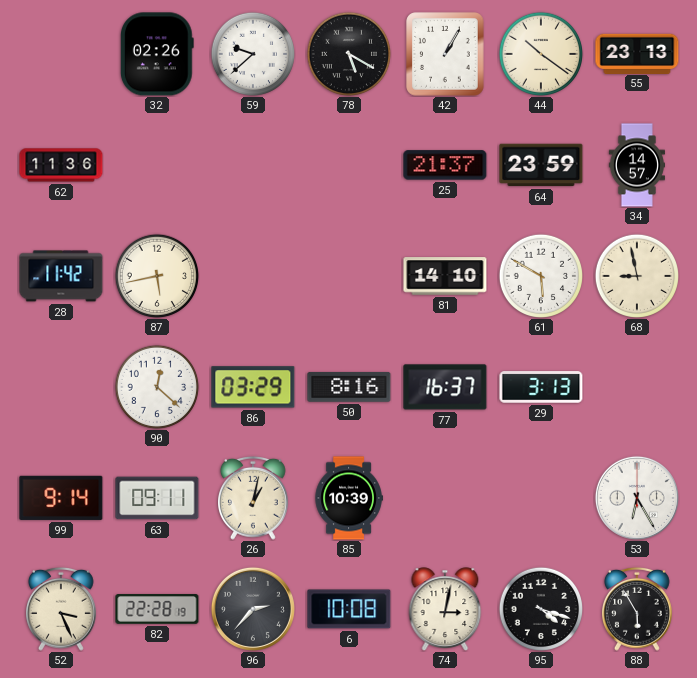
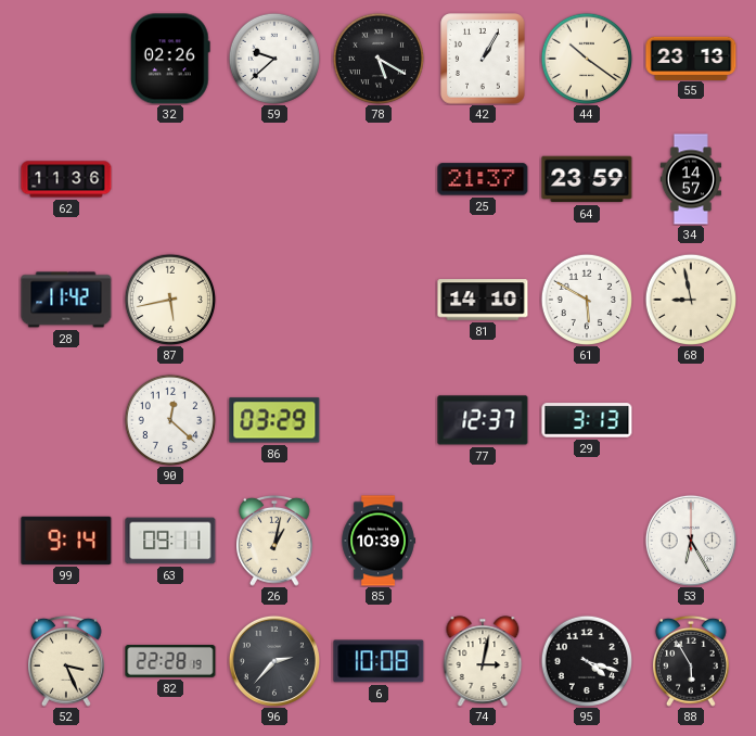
50: 8:16 -> none
77: 16:37 -> 12:37
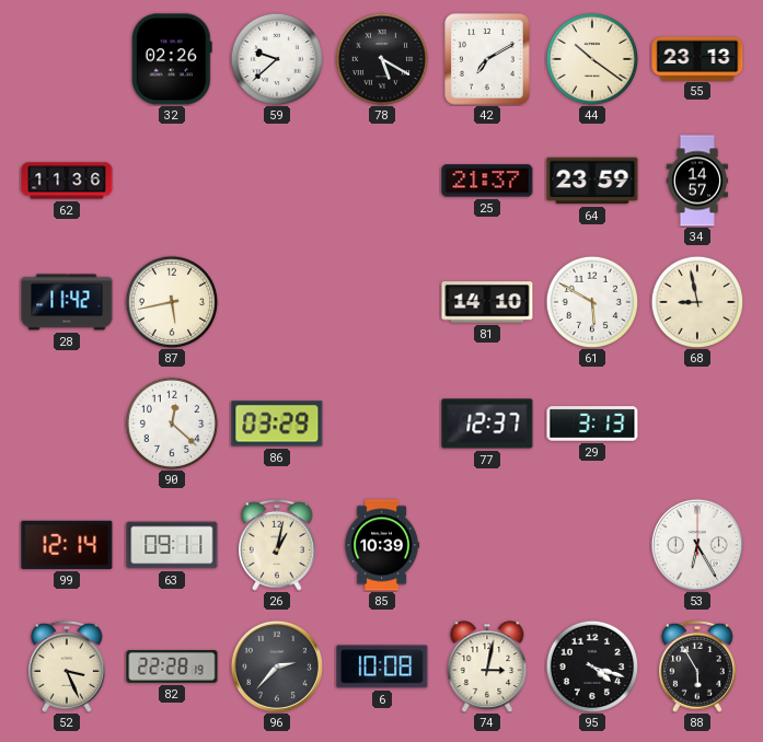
42: 1:05 -> 7:10
99: 9:14 -> 12:14
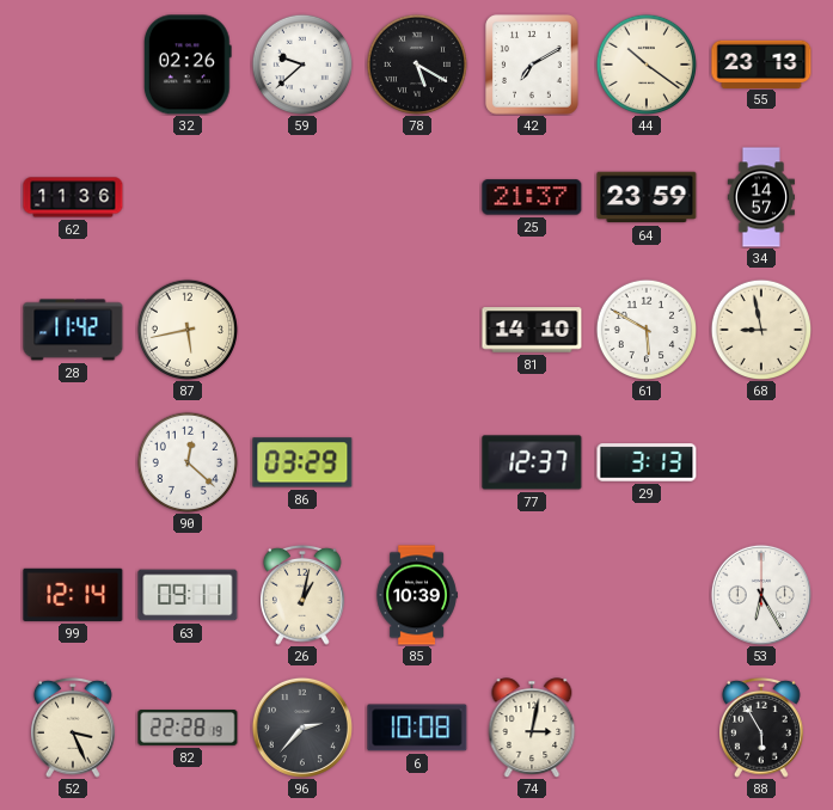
95: 4:18 -> none
